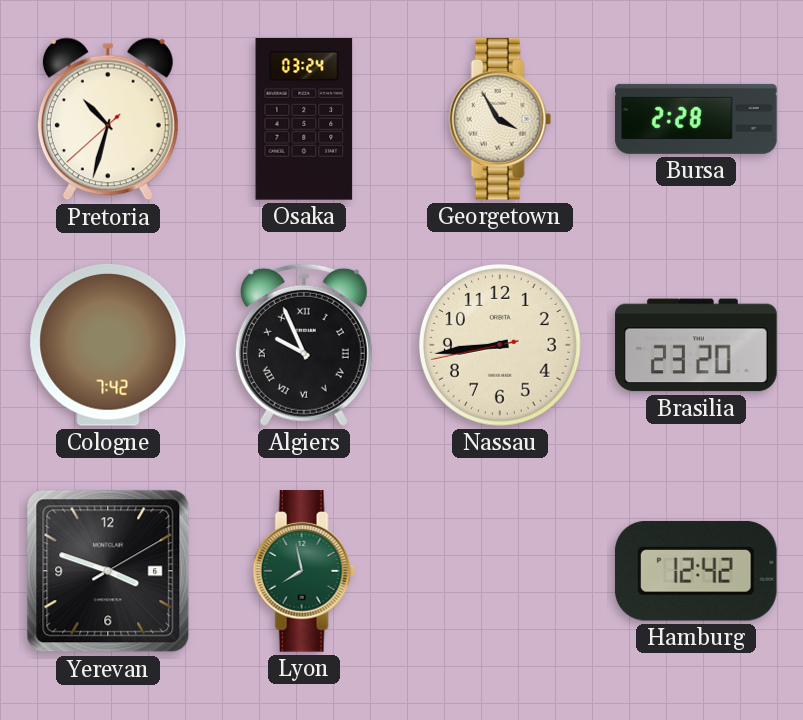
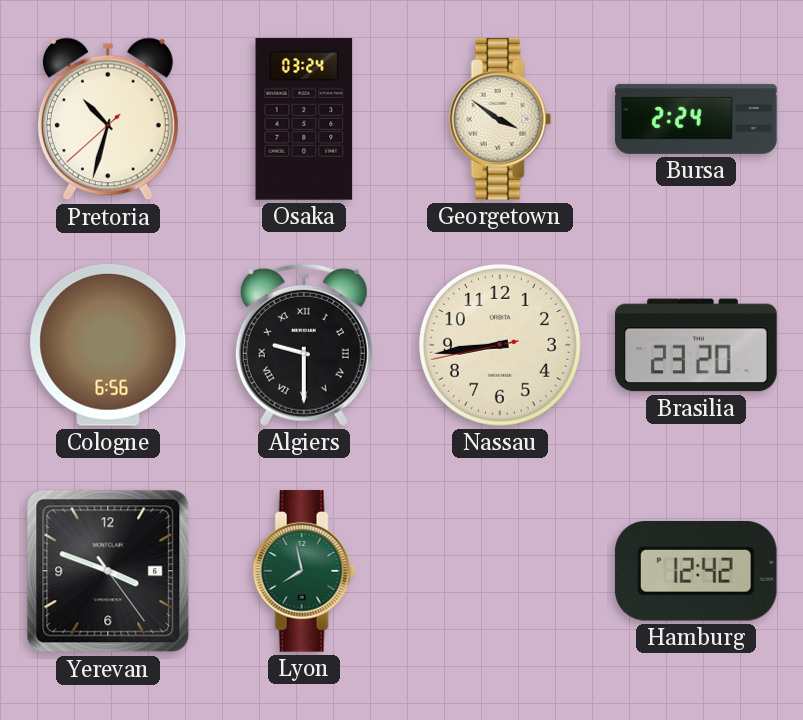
Georgetown: 3:55 -> 3:51
Bursa: 2:28 -> 2:24
Cologne: 7:42 -> 6:56
Algiers: 9:56 -> 9:30
Yerevan: 3:48:10 -> 3:48:24
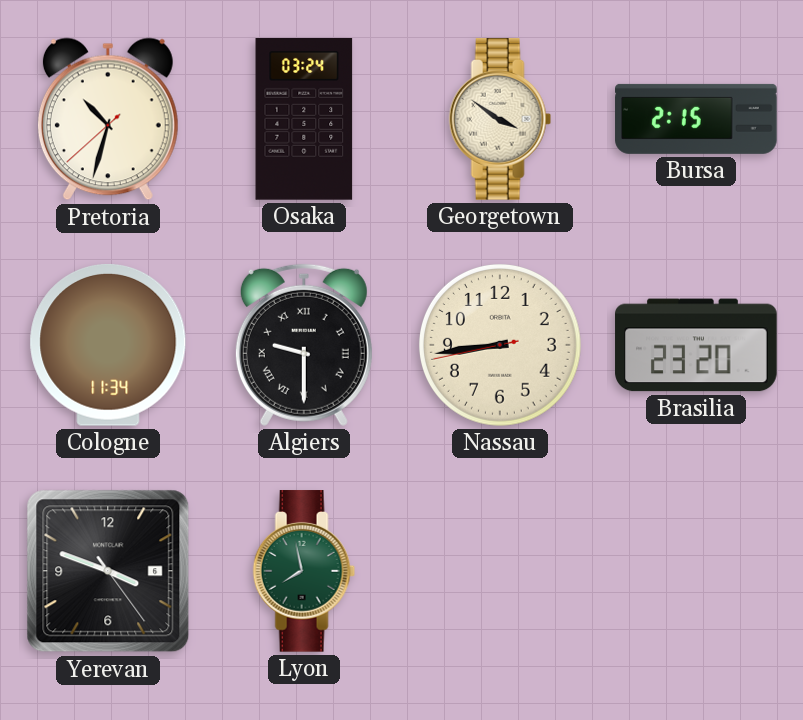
Bursa: 2:24 -> 2:15
Cologne: 6:56 -> 11:34
Hamburg: 12:42 -> none
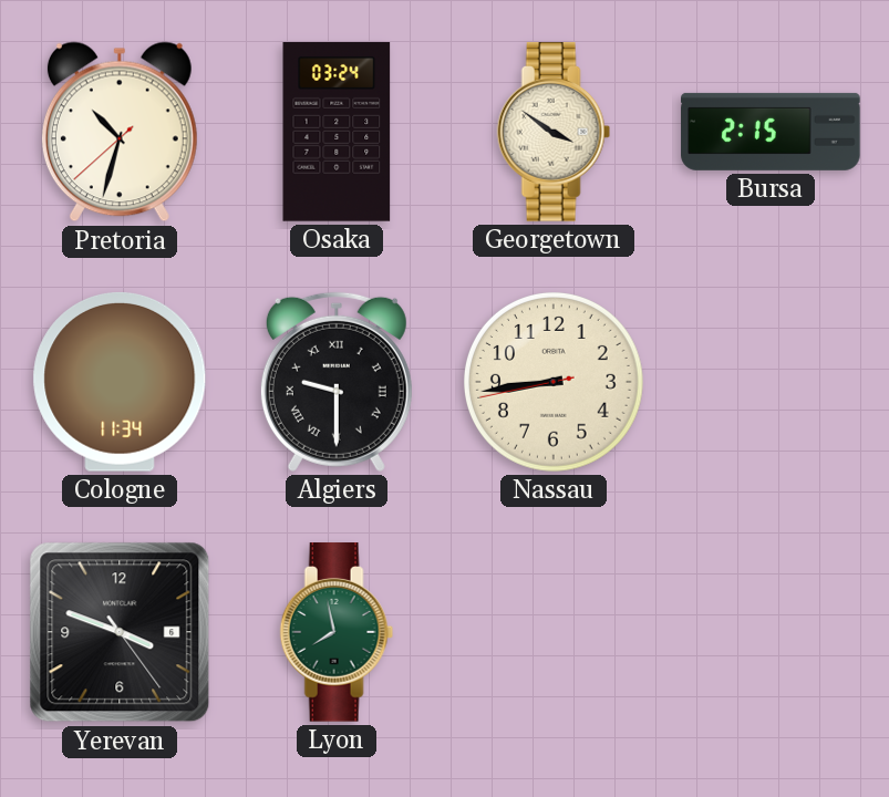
Brasilia: 23:20 -> none
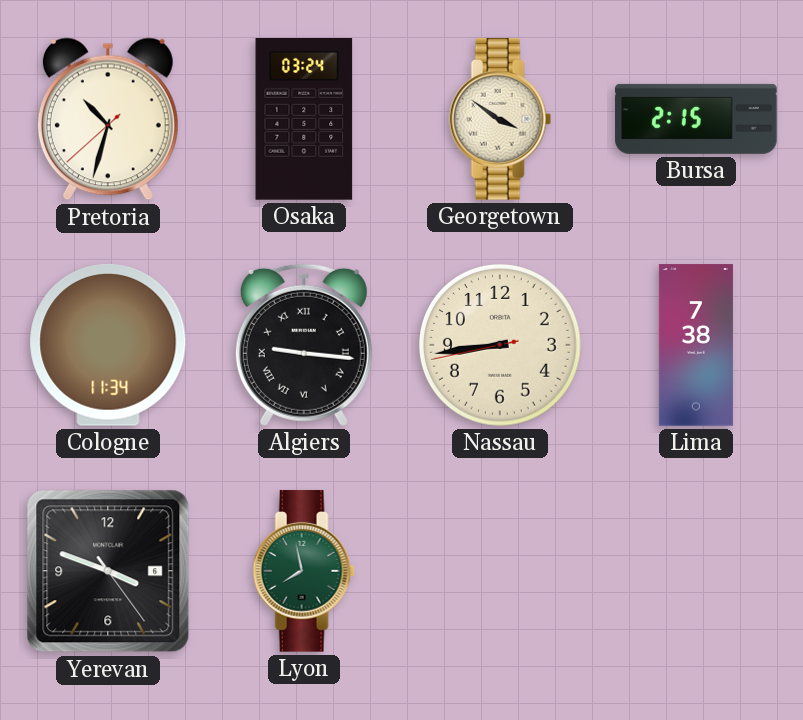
Algiers: 9:30 -> 9:16
Lima: none -> 7:38
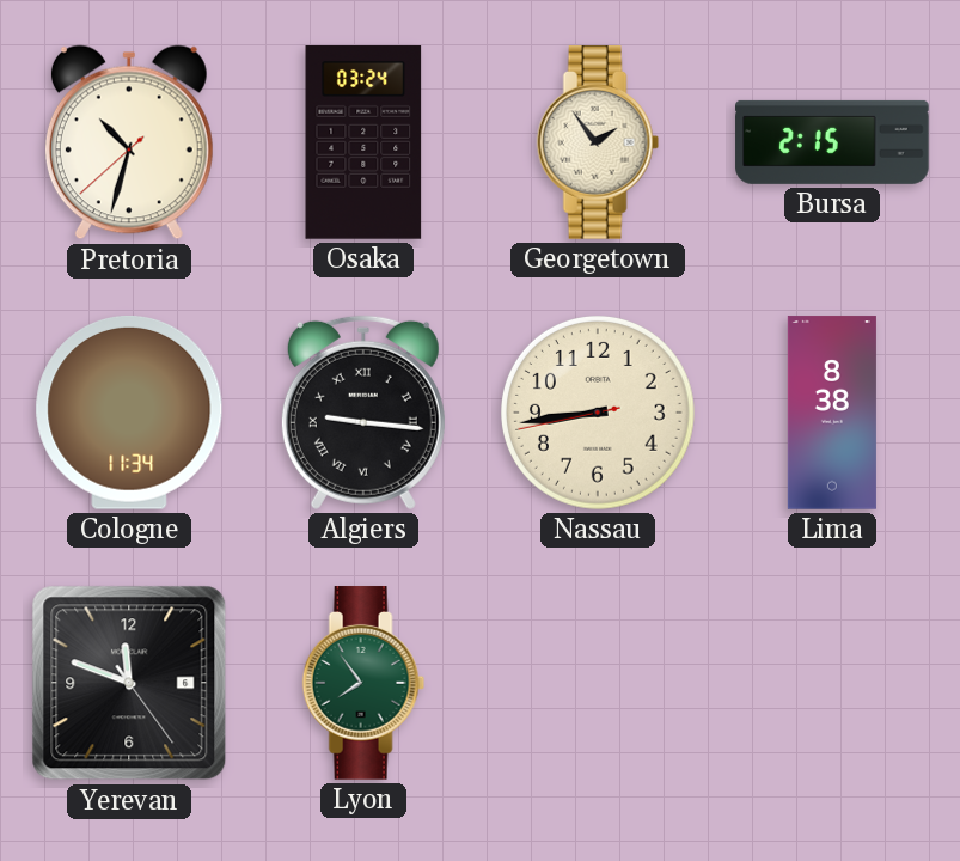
Georgetown: 3:51 -> 1:54
Lima: 7:38 -> 8:38
Yerevan: 3:48 -> 11:48
Lyon: 7:58 -> 7:54
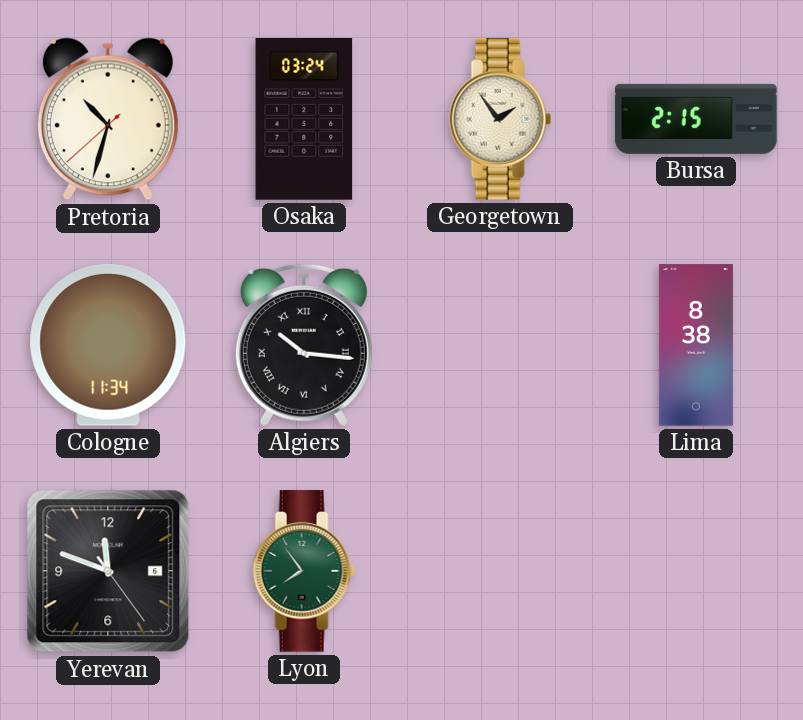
Algiers: 9:16 -> 10:16
Nassau: 8:43 -> none
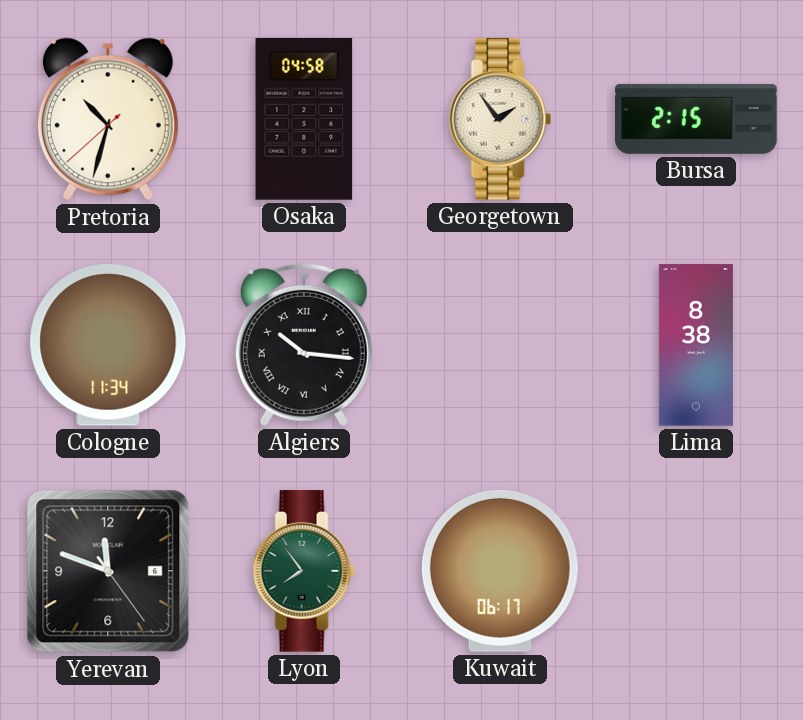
Osaka: 03:24 -> 04:58
Kuwait: none -> 06:17
